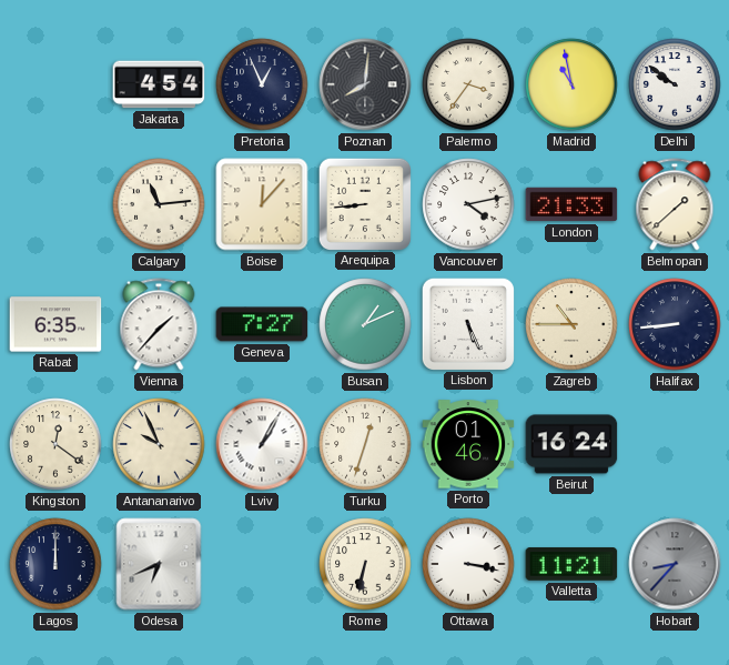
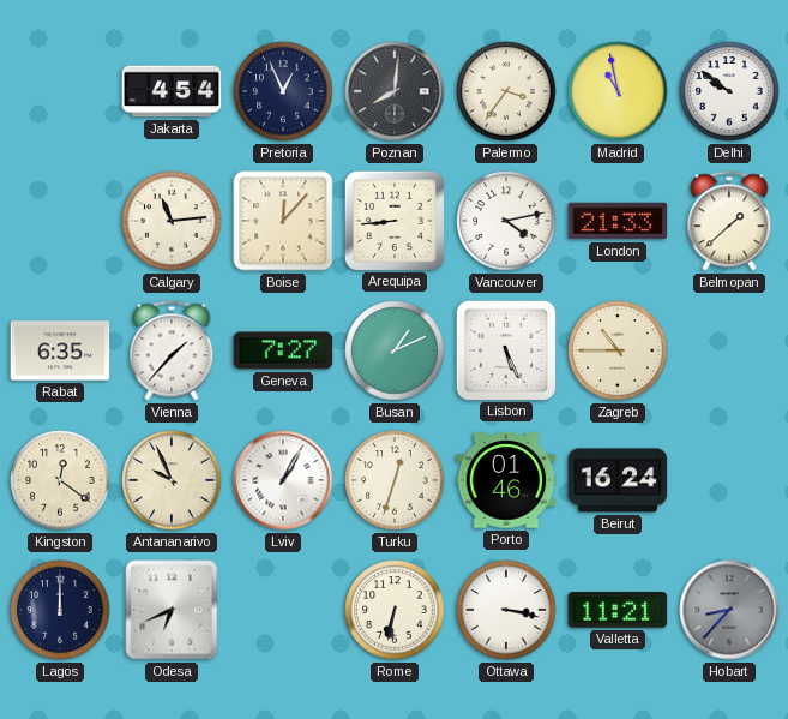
Halifax: 8:44 -> none
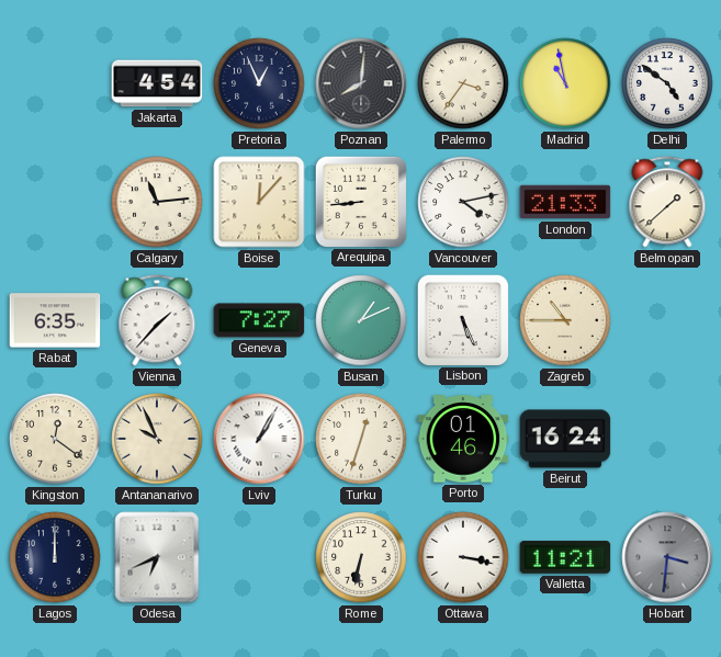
Delhi: 9:51 -> 4:51
Hobart: 8:37 -> 3:31
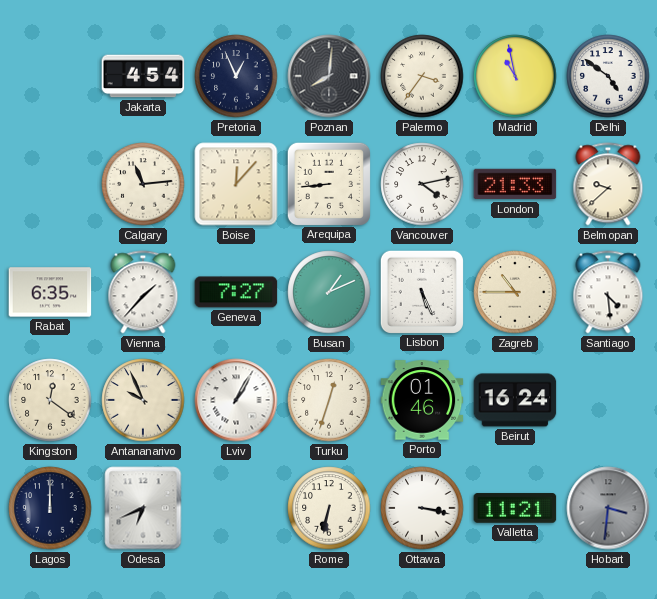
Belmopan: 1:38 -> 9:38
Santiago: none -> 4:29
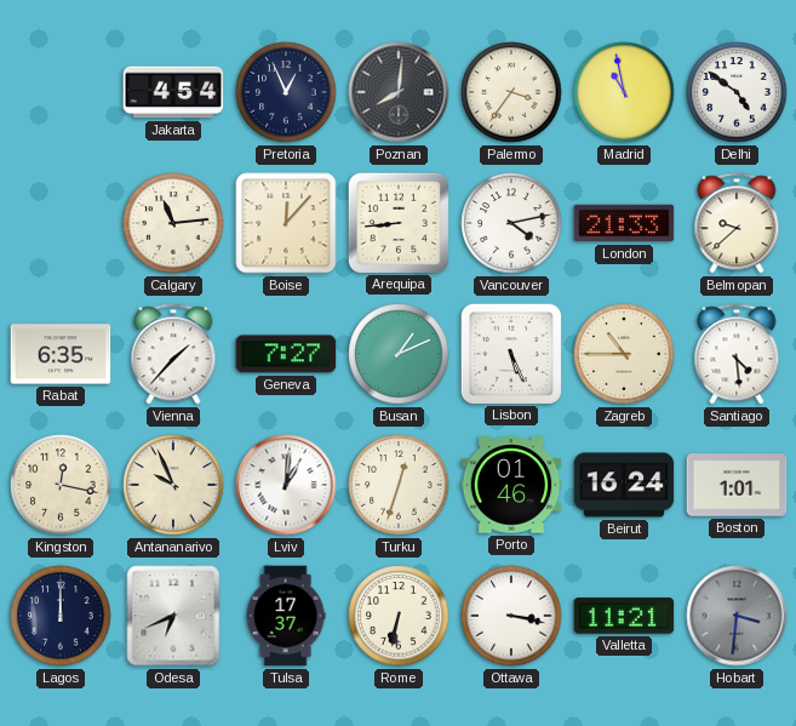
Kingston: 12:21 -> 12:17
Lviv: 1:05 -> 1:01
Boston: none -> 1:01
Tulsa: none -> 17:37
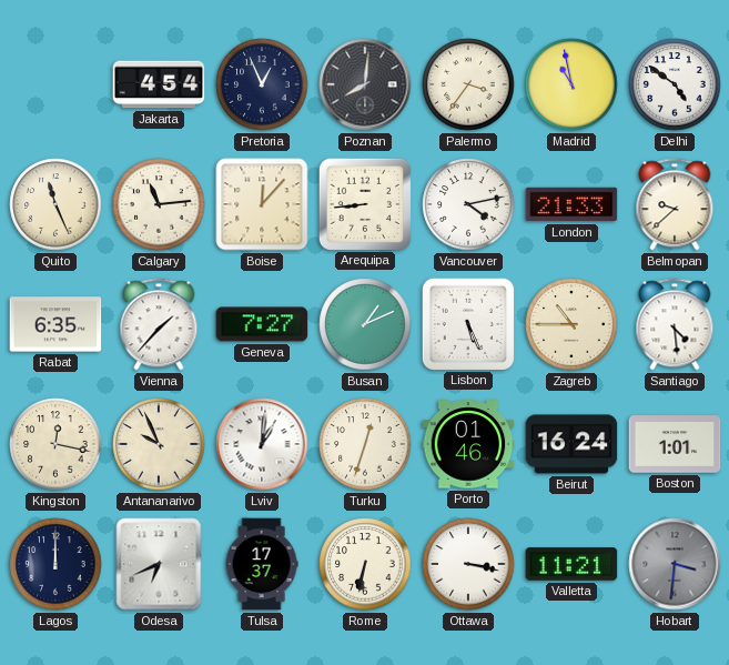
Quito: none -> 11:26
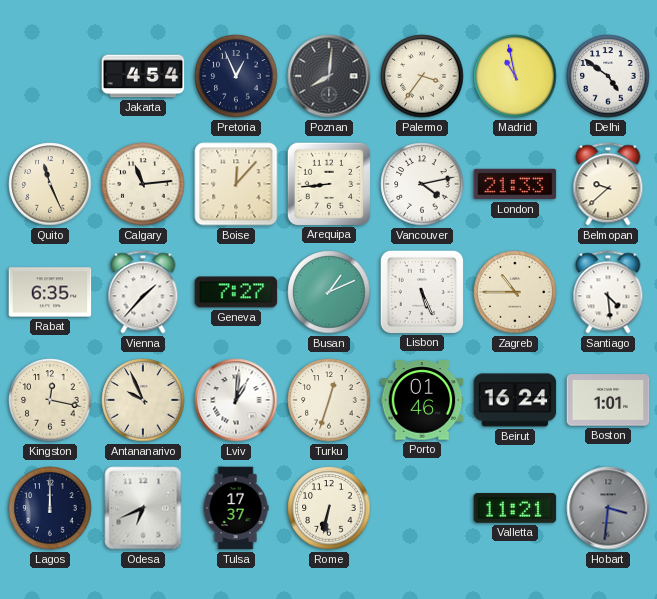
Ottawa: 3:17 -> none
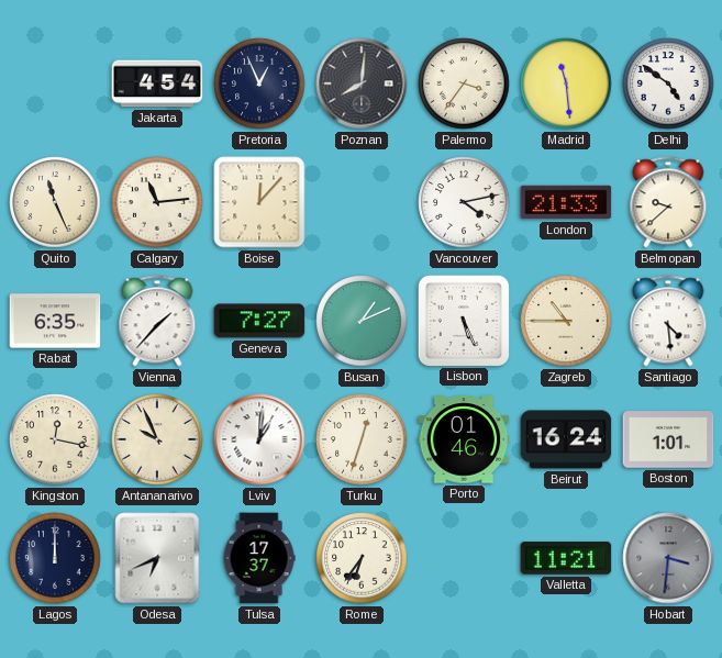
Madrid: 10:58 -> 11:29
Arequipa: 8:44 -> none
Rome: 6:32 -> 6:36
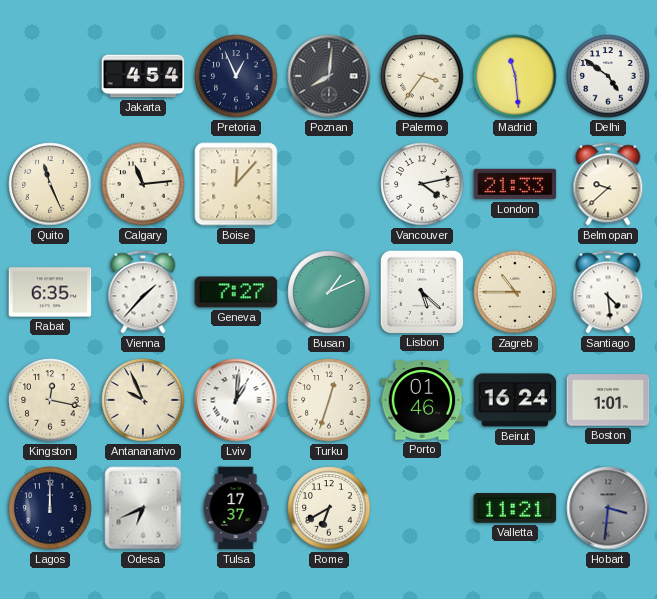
Lisbon: 5:26 -> 5:22
Rome: 6:36 -> 6:40
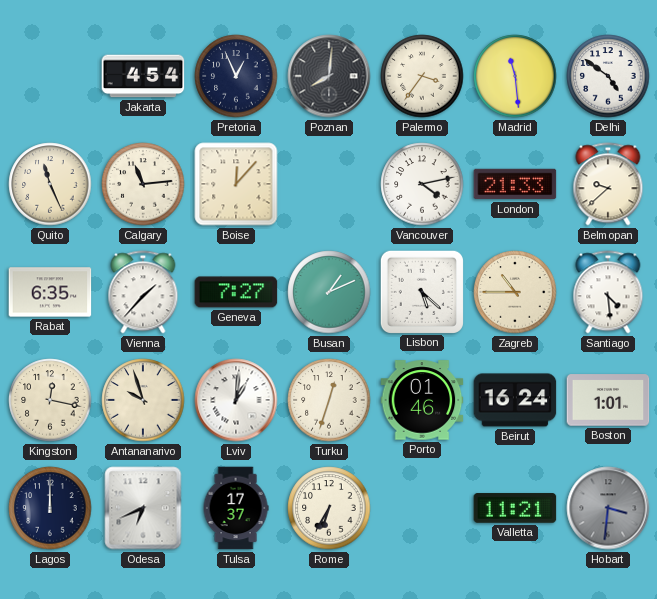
Antananarivo: 9:56 -> 9:57
Rome: 6:40 -> 6:35
